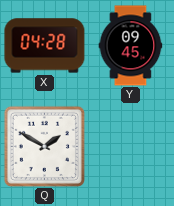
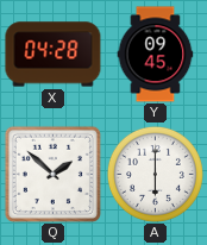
Q: 1:50 -> 1:52
A: none -> 6:00
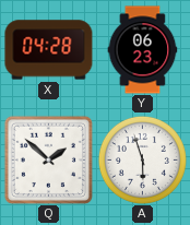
Y: 09:45 -> 06:23
A: 6:00 -> 5:57
